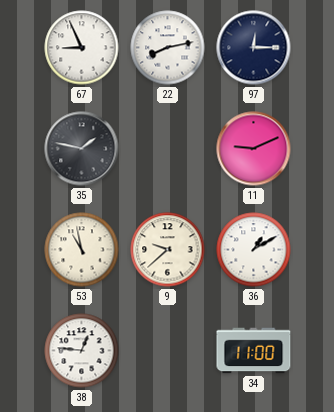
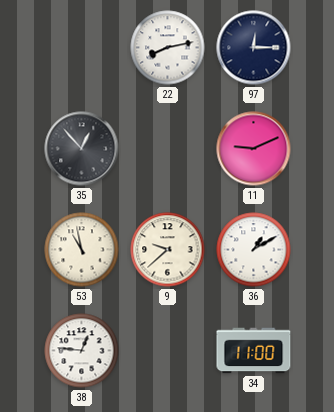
67: 8:56 -> none
35: 1:47 -> 12:53
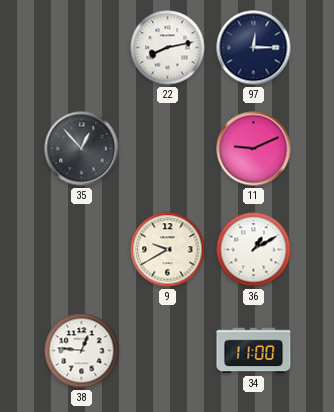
53: 10:58 -> none
9: 9:38 -> 9:40
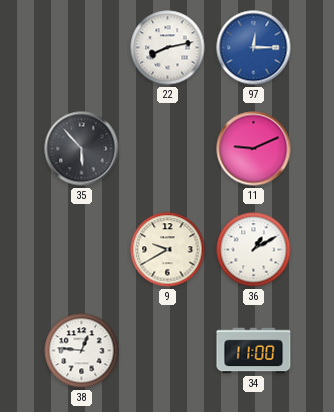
97 dial: navy -> blue
35: 12:53 -> 5:53
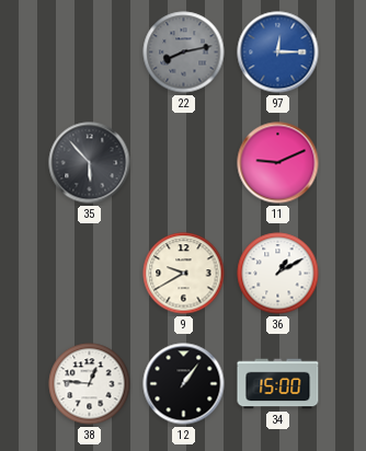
22 dial: white -> grey
12: none -> 1:06
34: 11:00 -> 15:00
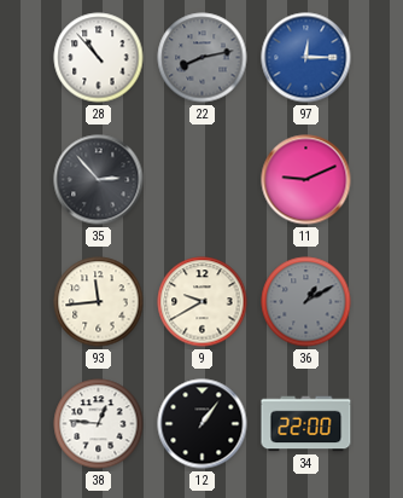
28: none -> 10:53
35: 5:53 -> 2:53
93: none -> 11:44
36 dial: white -> grey
34: 15:00 -> 22:00
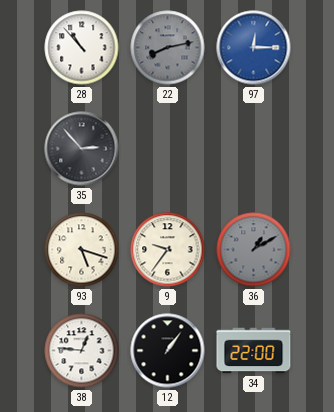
11: 9:11 -> none
93: 11:44 -> 5:18
9: 9:40 -> 9:36
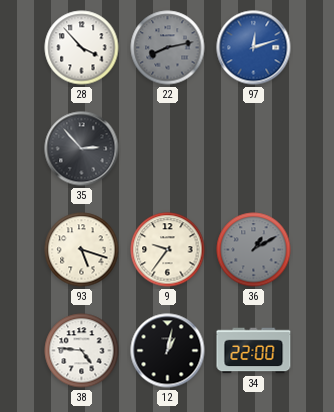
28: 10:53 -> 3:53
97: 12:15 -> 12:12
38: 12:46 -> 4:46
12: 1:06 -> 1:02
